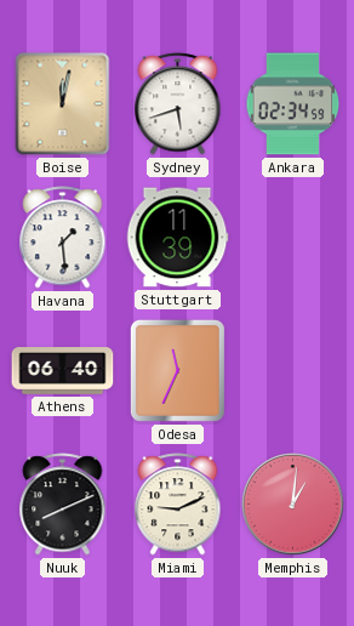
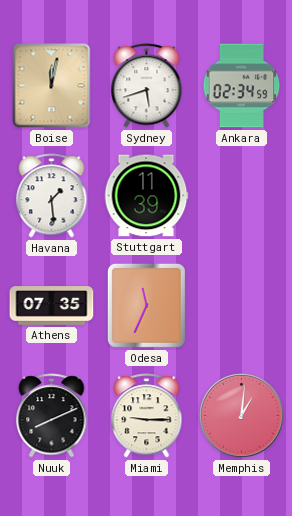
Athens: 06:40 -> 07:35
Miami: 9:11 -> 9:15
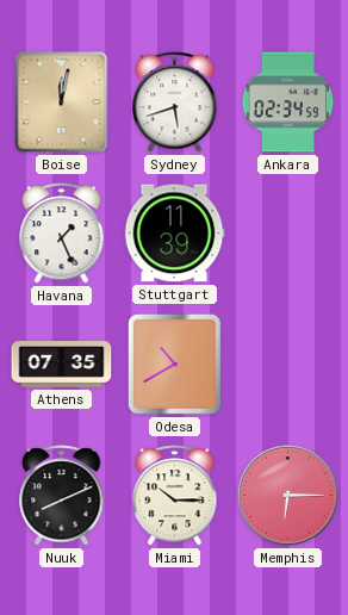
Havana: 1:29 -> 1:26
Odesa: 11:34 -> 10:40
Miami: 9:15 -> 10:15
Memphis: 1:01 -> 6:15
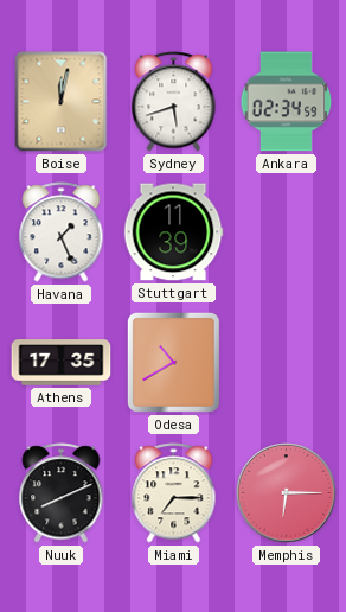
Athens: 07:35 -> 17:35
Miami: 10:15 -> 7:15
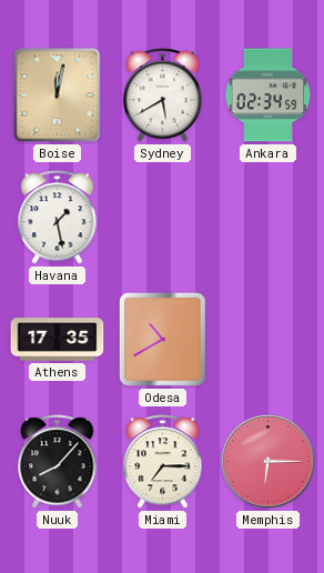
Sydney: 5:42 -> 5:40
Havana: 1:26 -> 1:28
Stuttgart: 11:39 -> none
Nuuk: 8:11 -> 8:07
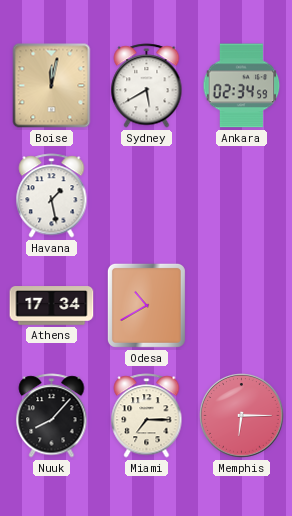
Athens: 17:35 -> 17:34
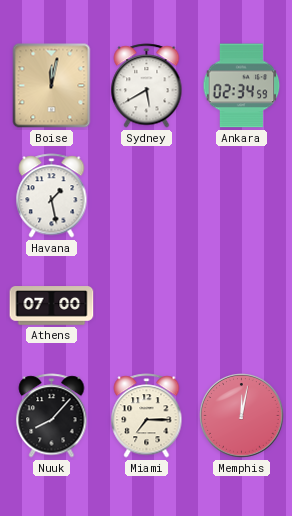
Athens: 17:34 -> 07:00
Odesa: 10:40 -> none
Memphis: 6:15 -> 12:02
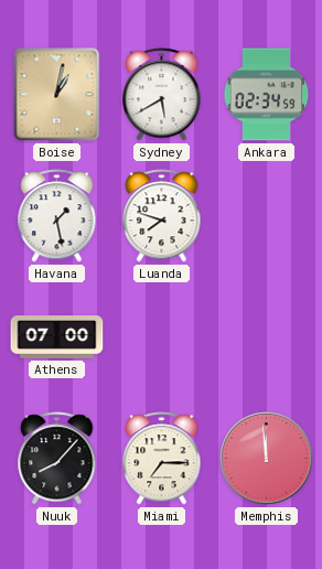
Boise: 12:02 -> 1:02
Luanda: none -> 7:48
Memphis: 12:02 -> 11:59
